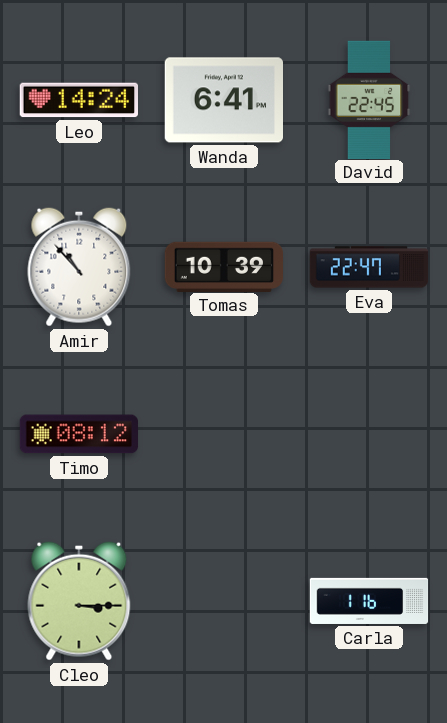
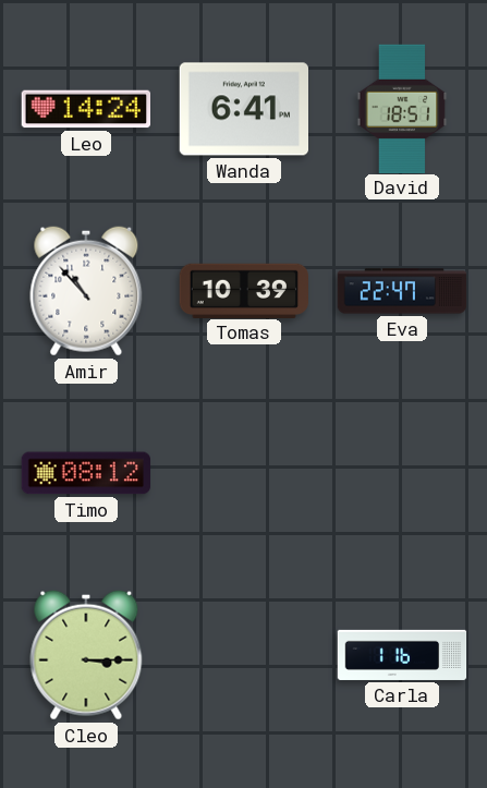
David: 22:45 -> 18:51
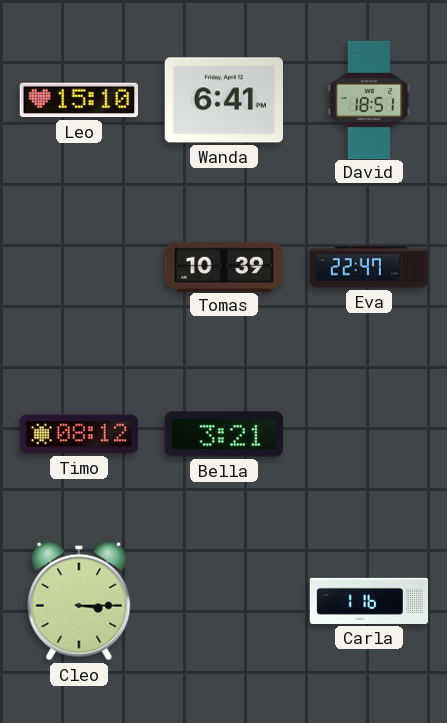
Leo: 14:24 -> 15:10
Amir: 10:53 -> none
Bella: none -> 3:21
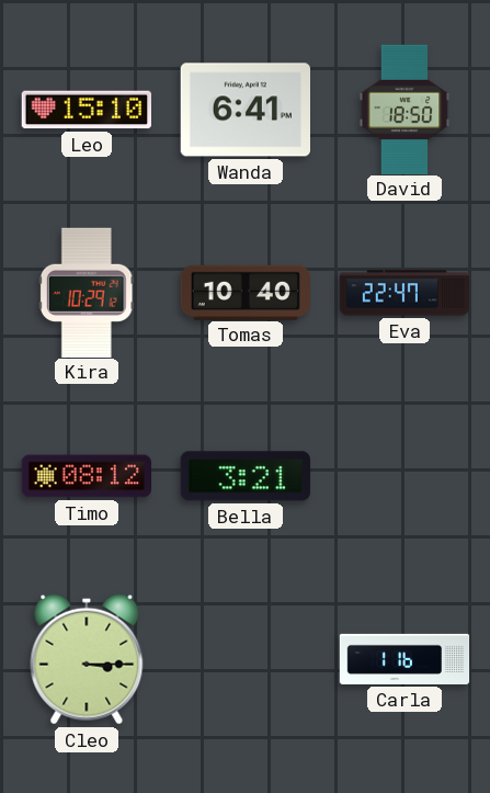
David: 18:51 -> 18:50
Kira: none -> 10:29
Tomas: 10:39 -> 10:40
